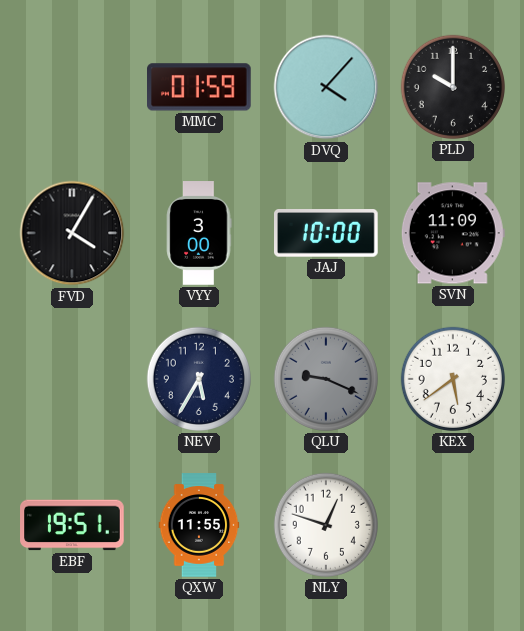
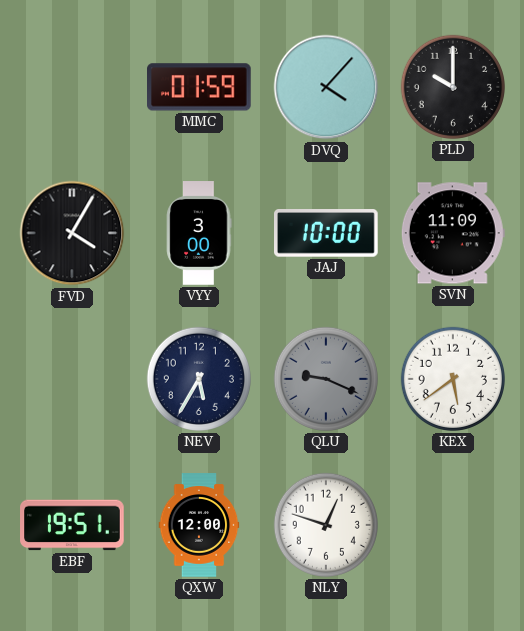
QXW: 11:55 -> 12:00
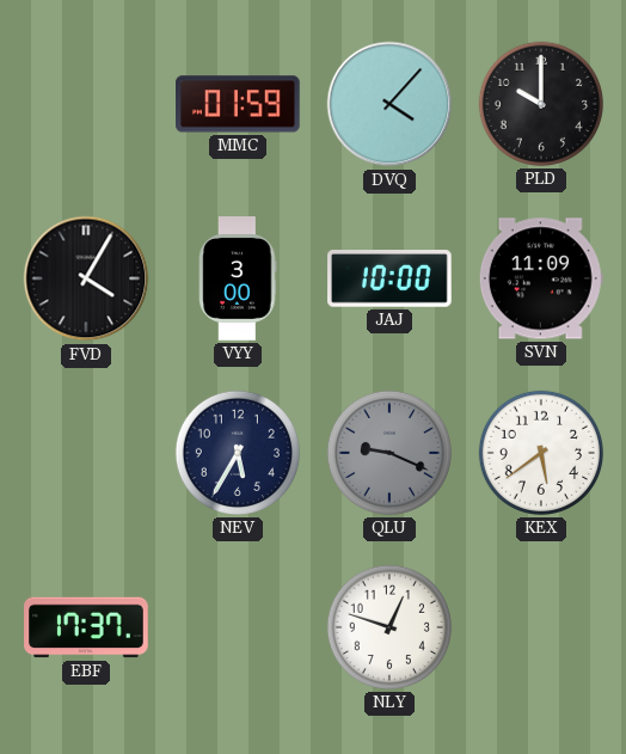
EBF: 19:51 -> 17:37
QXW: 12:00 -> none
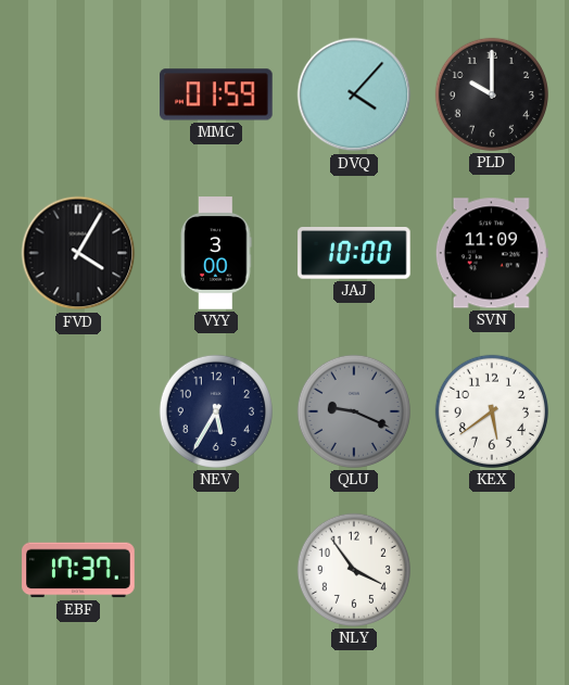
NLY: 12:48 -> 3:54
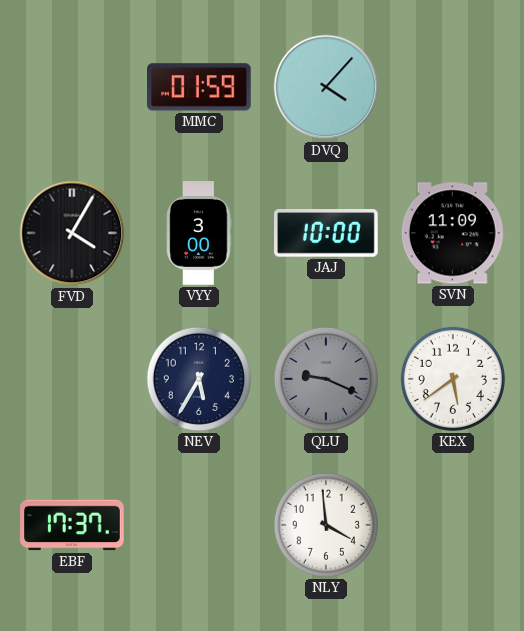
PLD: 10:00 -> none
NLY: 3:54 -> 3:59
